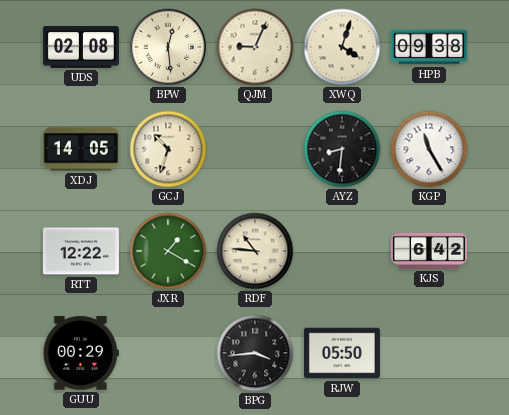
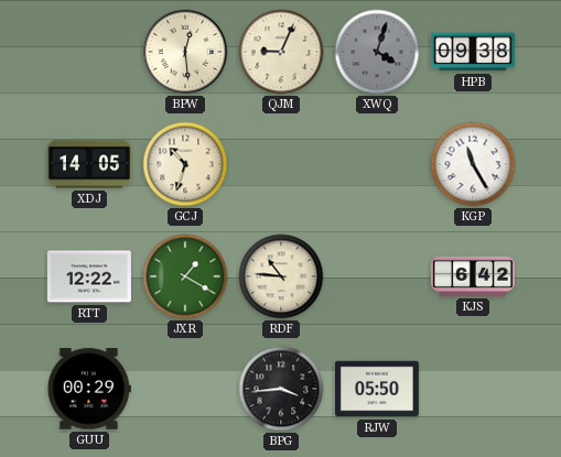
UDS: 02:08 -> none
XWQ dial: cream -> grey
AYZ: 8:31 -> none
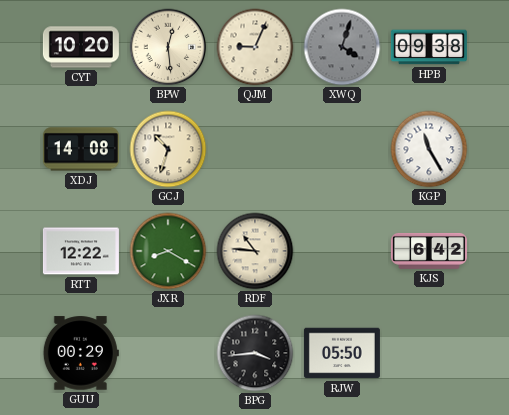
CYT: none -> 10:20
XDJ: 14:05 -> 14:08
JXR: 1:20 -> 8:20
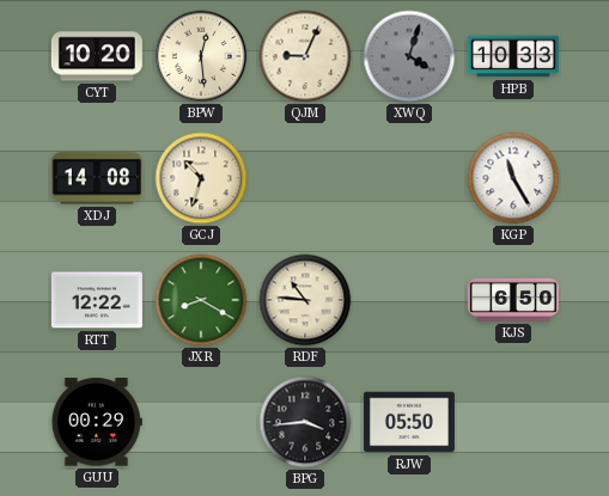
HPB: 09:38 -> 10:33
KJS: 6:42 -> 6:50
